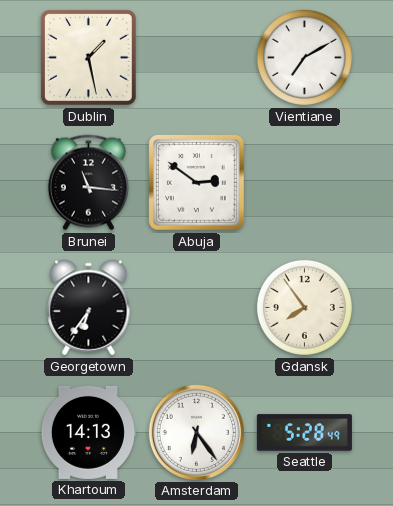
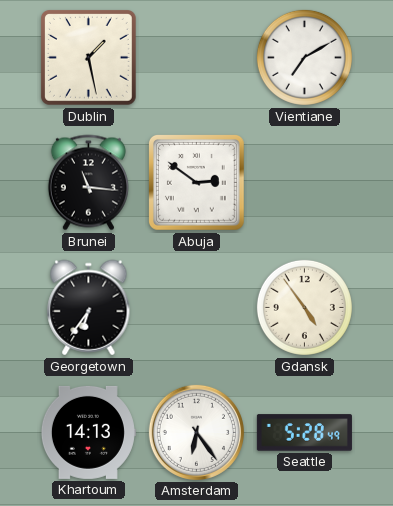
Gdansk: 7:54 -> 4:54
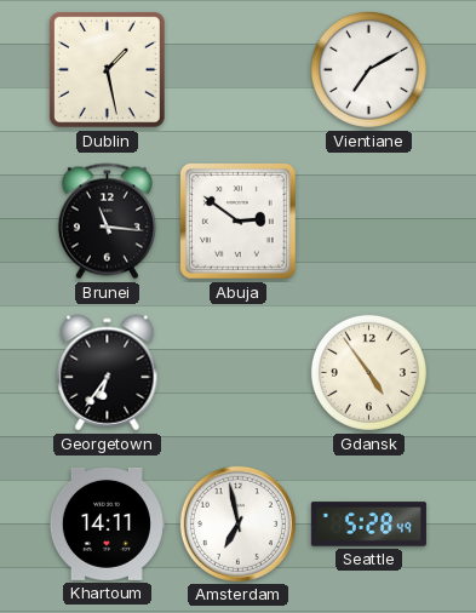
Khartoum: 14:13 -> 14:11
Amsterdam: 6:24 -> 6:58
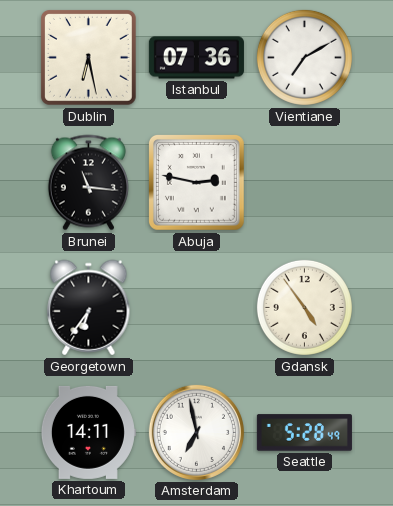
Dublin: 1:28 -> 6:28
Istanbul: none -> 07:36
Abuja: 2:51 -> 2:47
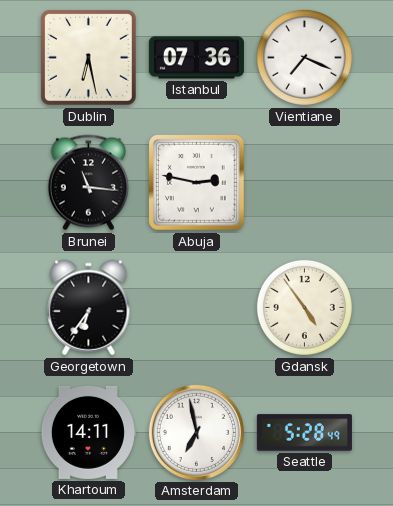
Vientiane: 7:10 -> 7:19
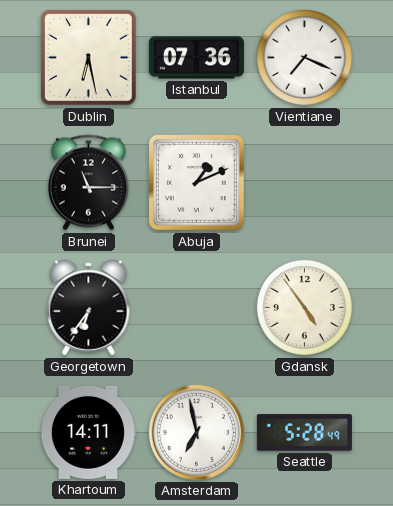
Brunei: 11:16 -> 11:15
Abuja: 2:47 -> 1:11
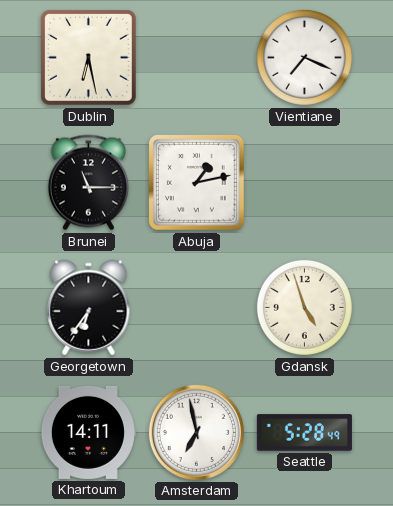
Istanbul: 07:36 -> none
Abuja: 1:11 -> 1:13
Gdansk: 4:54 -> 4:57
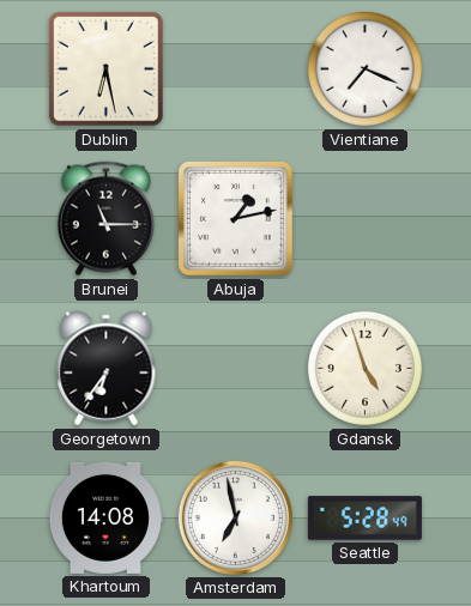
Khartoum: 14:11 -> 14:08
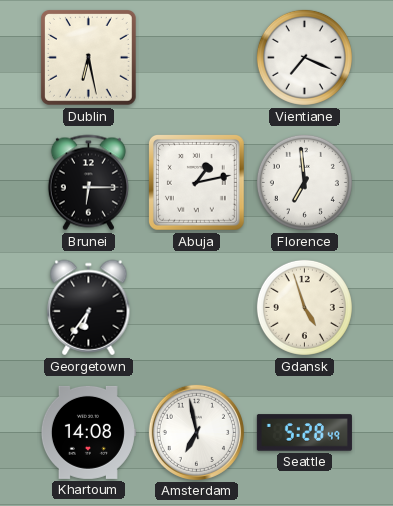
Brunei: 11:15 -> 6:15
Florence: none -> 6:59
